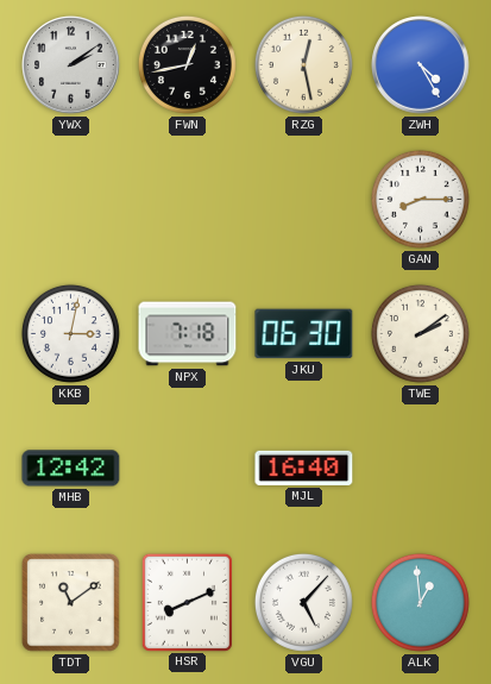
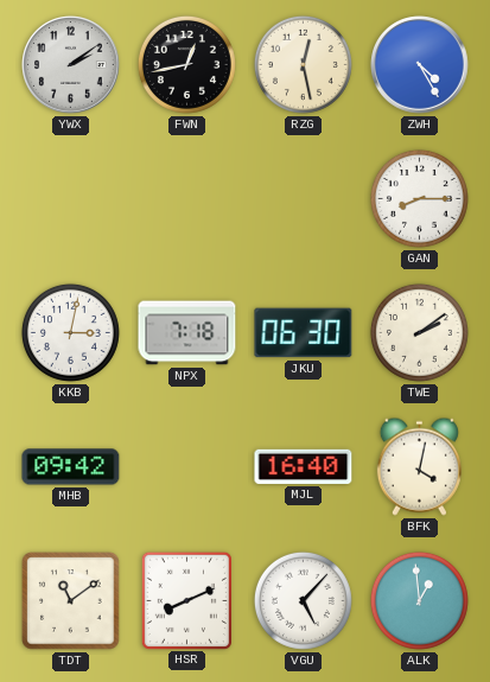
MHB: 12:42 -> 09:42
BFK: none -> 4:02
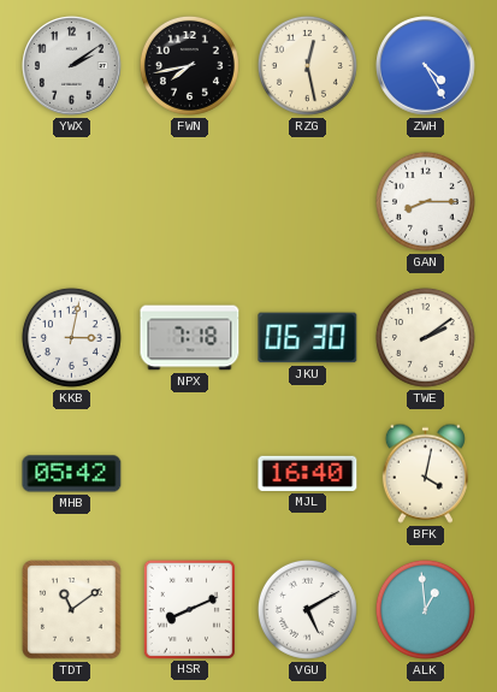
FWN: 12:43 -> 7:43
MHB: 09:42 -> 05:42
VGU: 5:07 -> 5:10
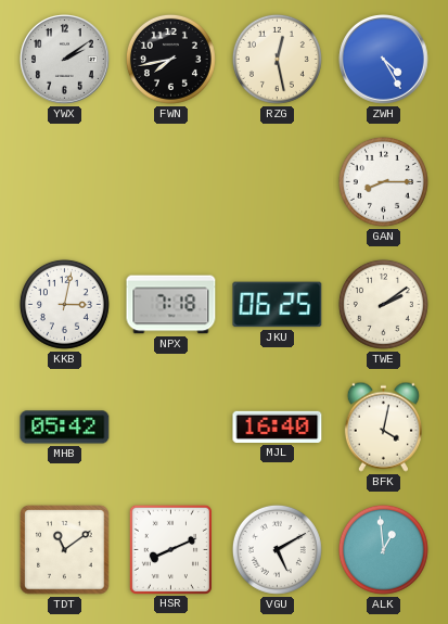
JKU: 06:30 -> 06:25
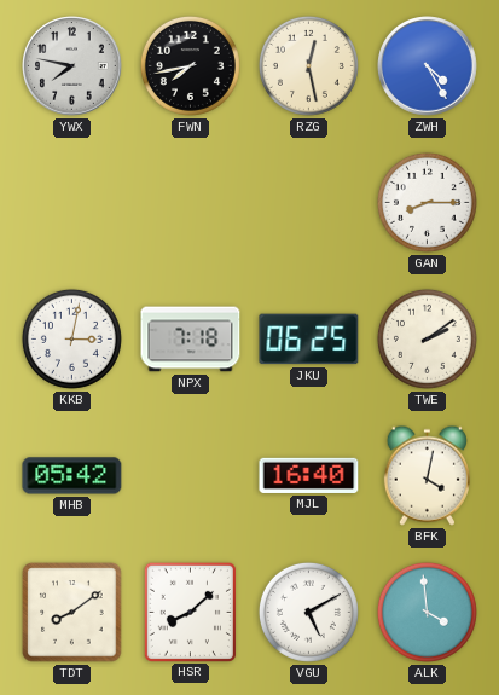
YWX: 2:09 -> 7:47
TDT: 11:09 -> 8:09
HSR: 8:11 -> 8:08
ALK: 12:59 -> 3:59
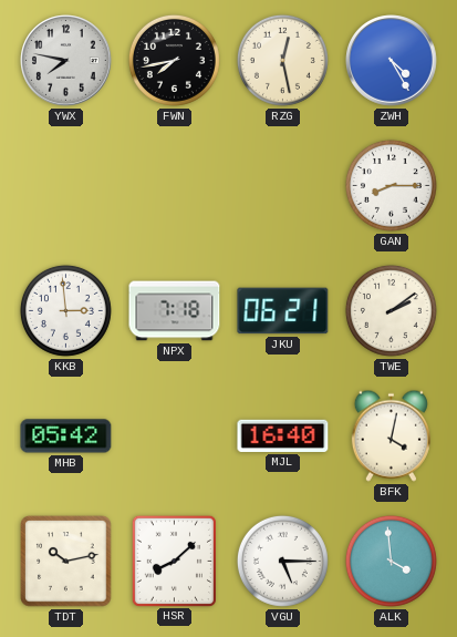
KKB: 3:02 -> 2:59
JKU: 06:25 -> 06:21
TDT: 8:09 -> 10:13
VGU: 5:10 -> 5:15
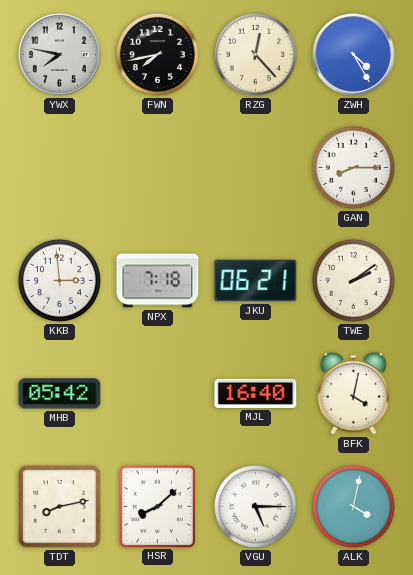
RZG: 12:28 -> 12:23
TDT: 10:13 -> 8:13
ALK: 3:59 -> 4:02
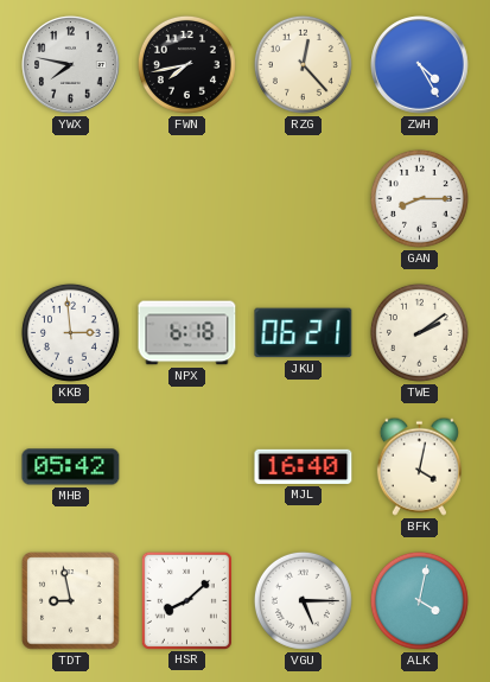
NPX: 7:18 -> 6:18
TDT: 8:13 -> 8:58
